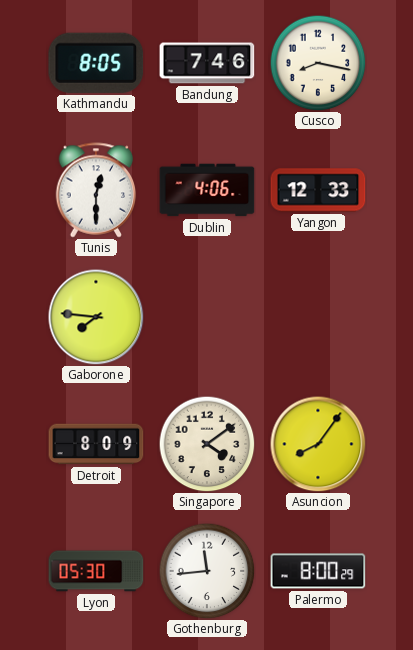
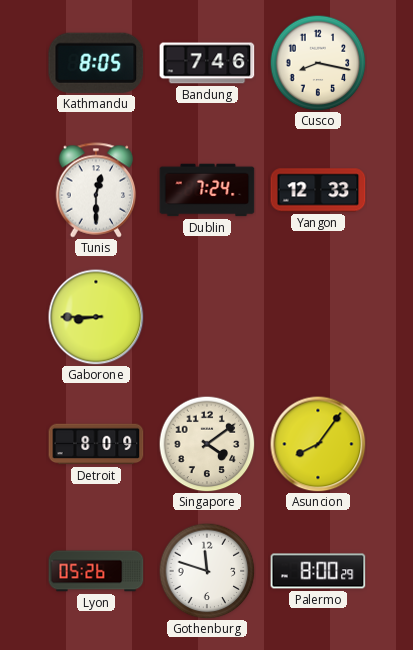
Dublin: 4:06 -> 7:24
Gaborone: 7:46 -> 8:45
Lyon: 05:30 -> 05:26
Gothenburg: 11:44 -> 11:48
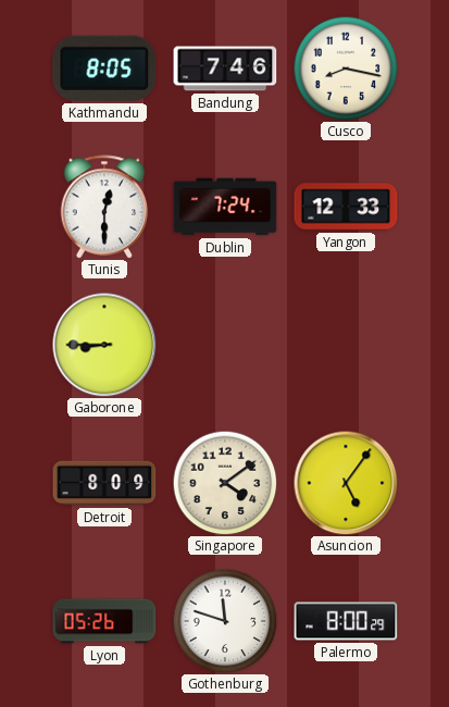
Asuncion: 8:06 -> 5:06
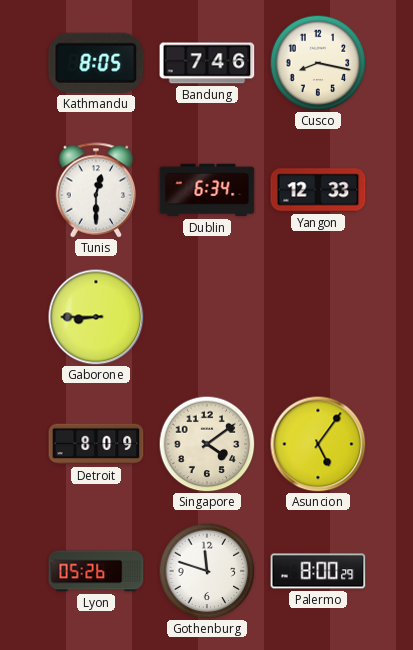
Dublin: 7:24 -> 6:34
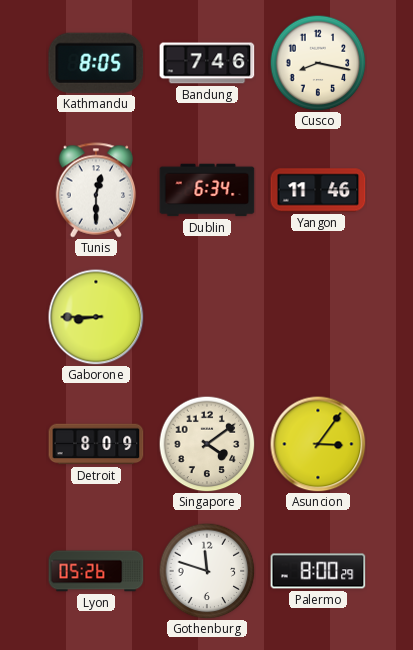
Yangon: 12:33 -> 11:46
Asuncion: 5:06 -> 3:06
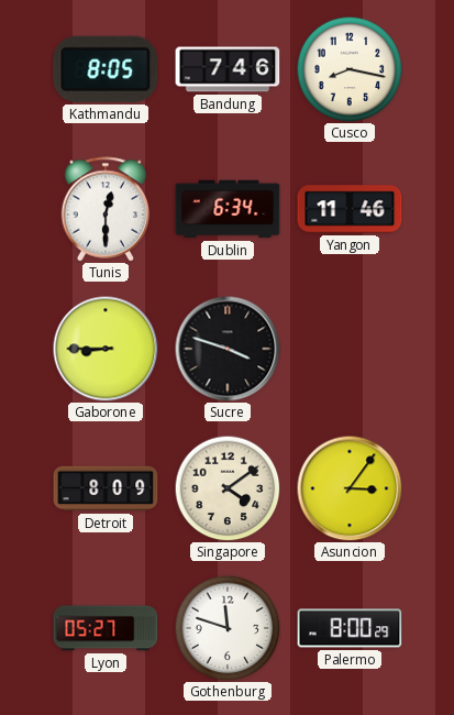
Sucre: none -> 3:48
Lyon: 05:26 -> 05:27
